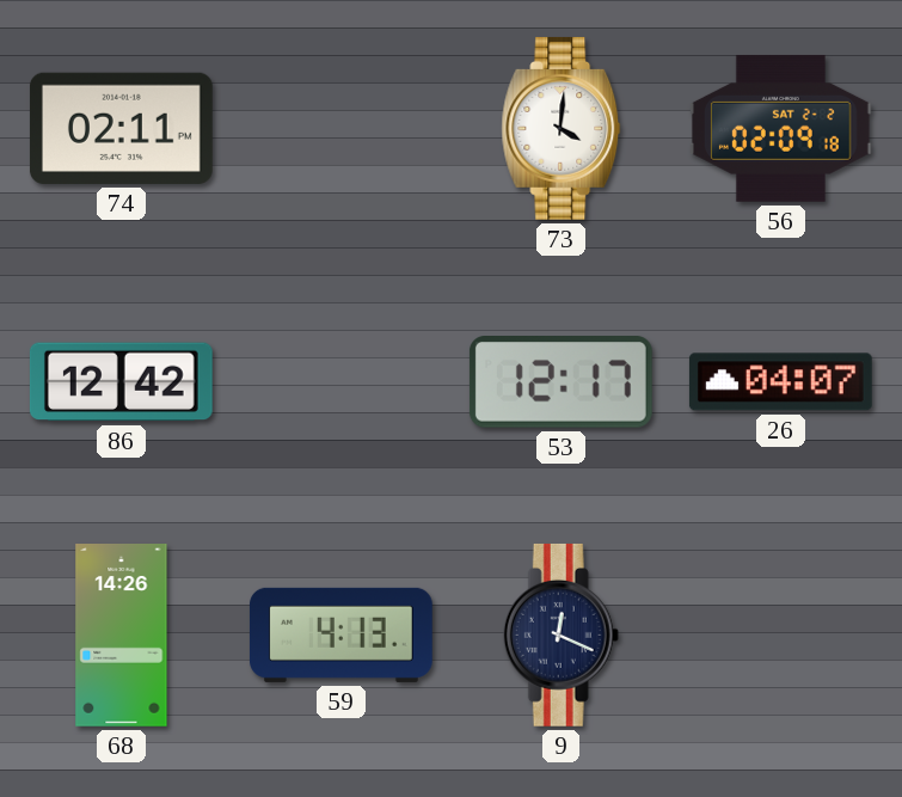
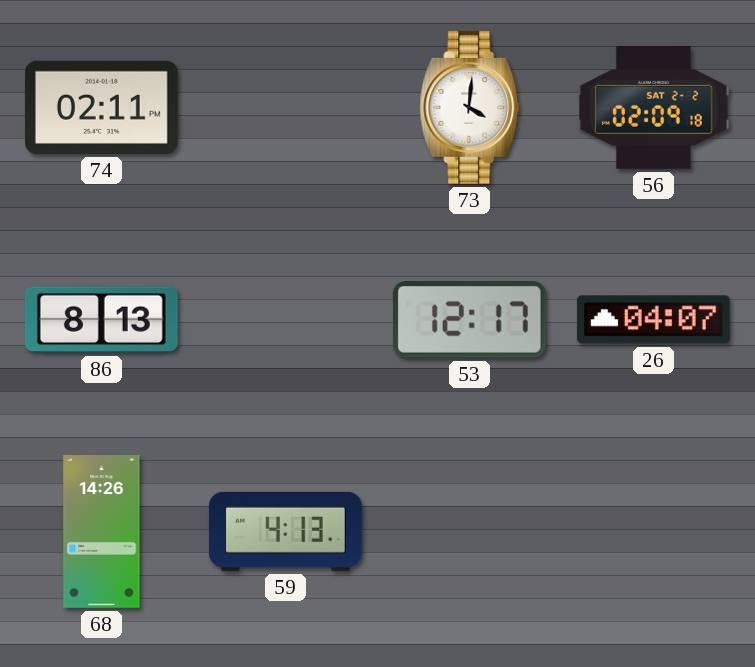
86: 12:42 -> 8:13
9: 12:19 -> none
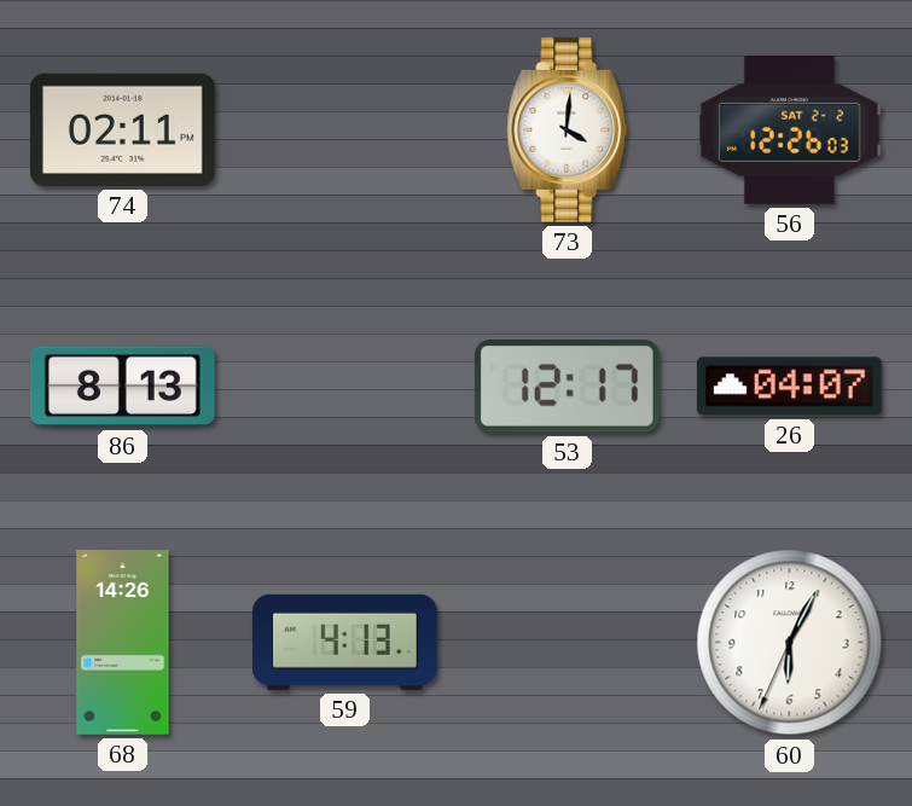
56: 02:09 -> 12:26
60: none -> 6:04
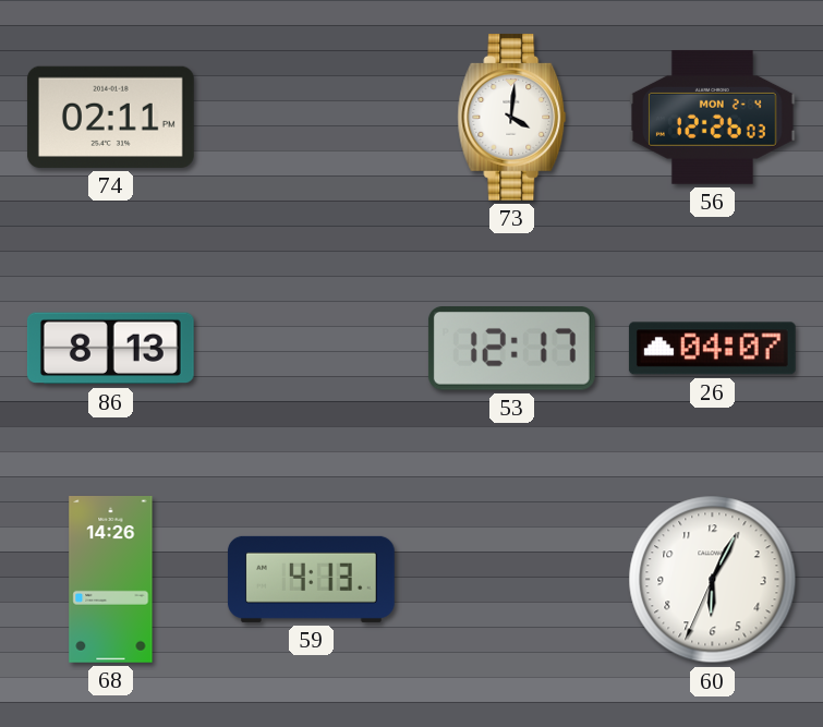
56 date: SAT 2-2 -> MON 2-4
